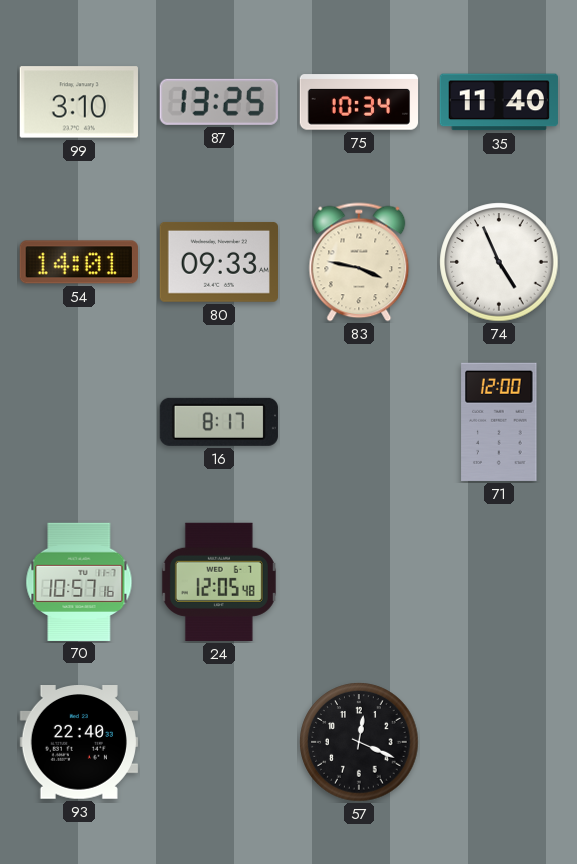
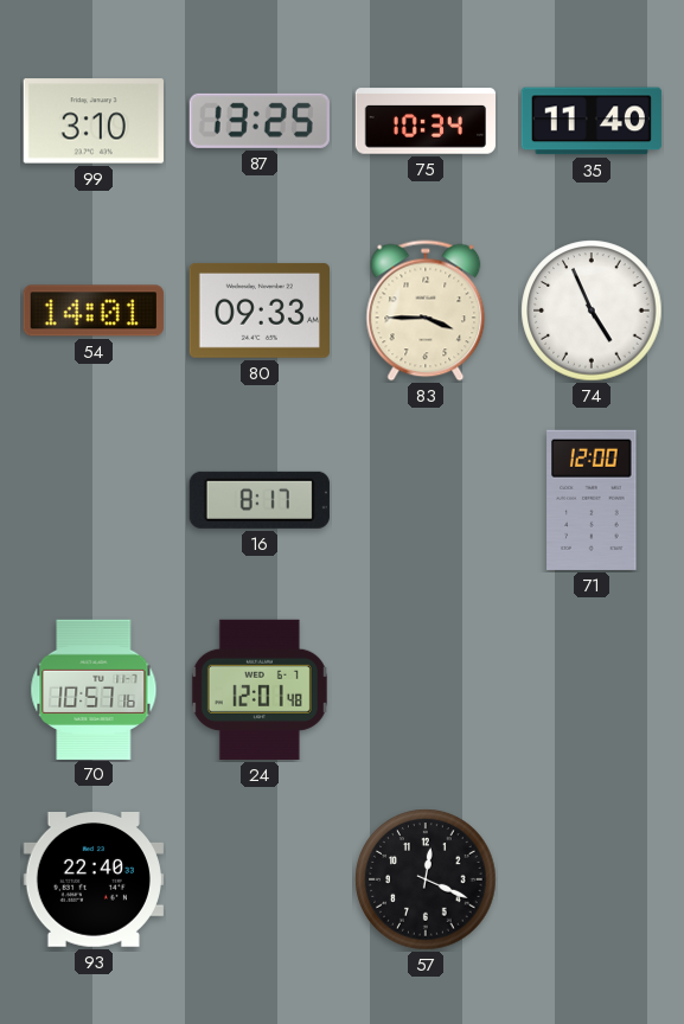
83: 3:47 -> 3:45
24: 12:05 -> 12:01
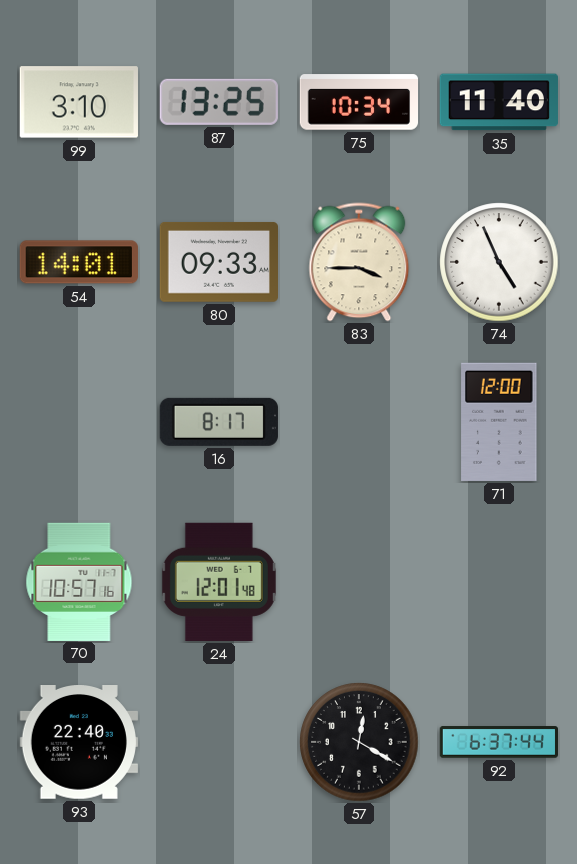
57: 12:19 -> 12:20
92: none -> 6:37
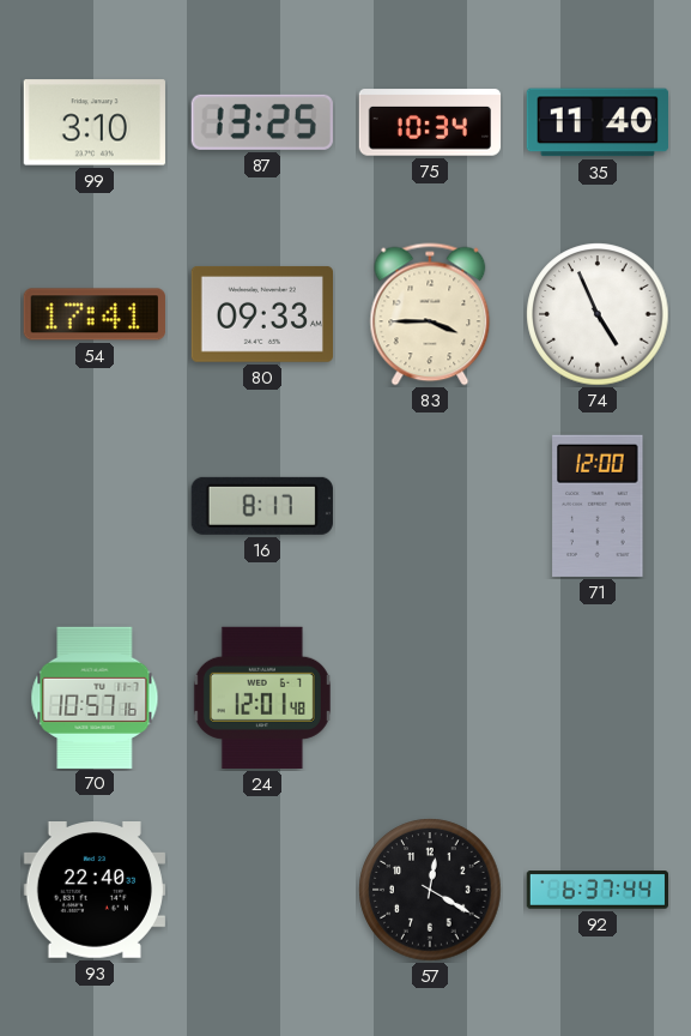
54: 14:01 -> 17:41
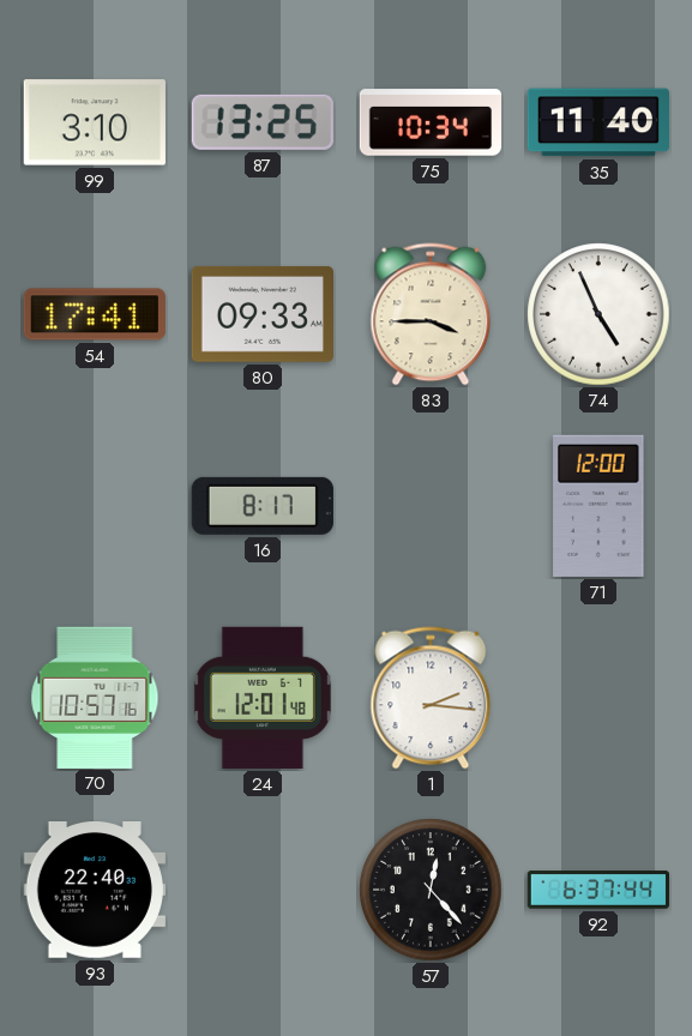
1: none -> 2:16
57: 12:20 -> 12:23
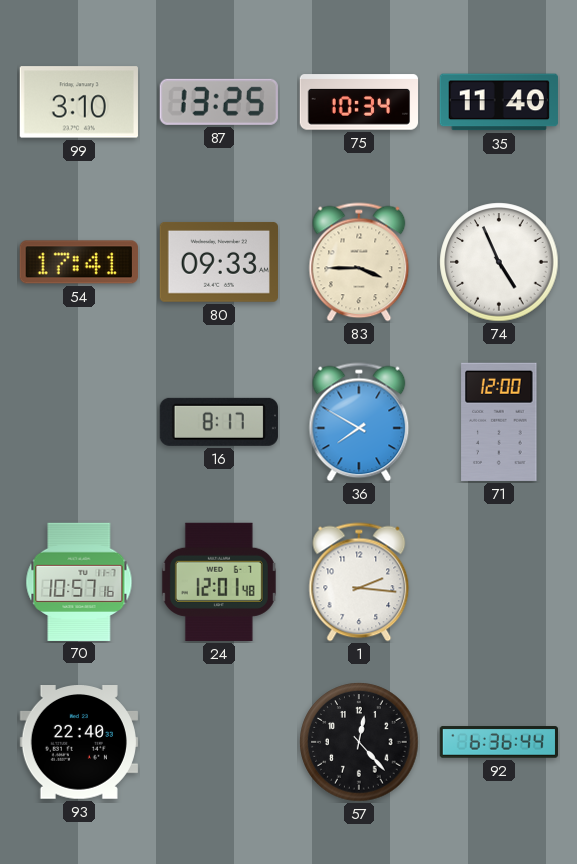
36: none -> 7:50
92: 6:37 -> 6:36
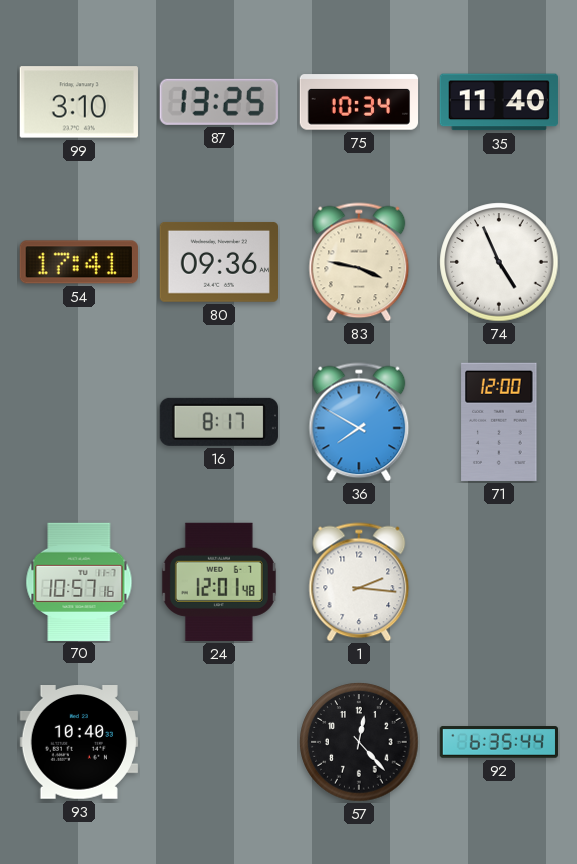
80: 09:33 -> 09:36
83: 3:45 -> 3:47
93: 22:40 -> 10:40
92: 6:36 -> 6:35
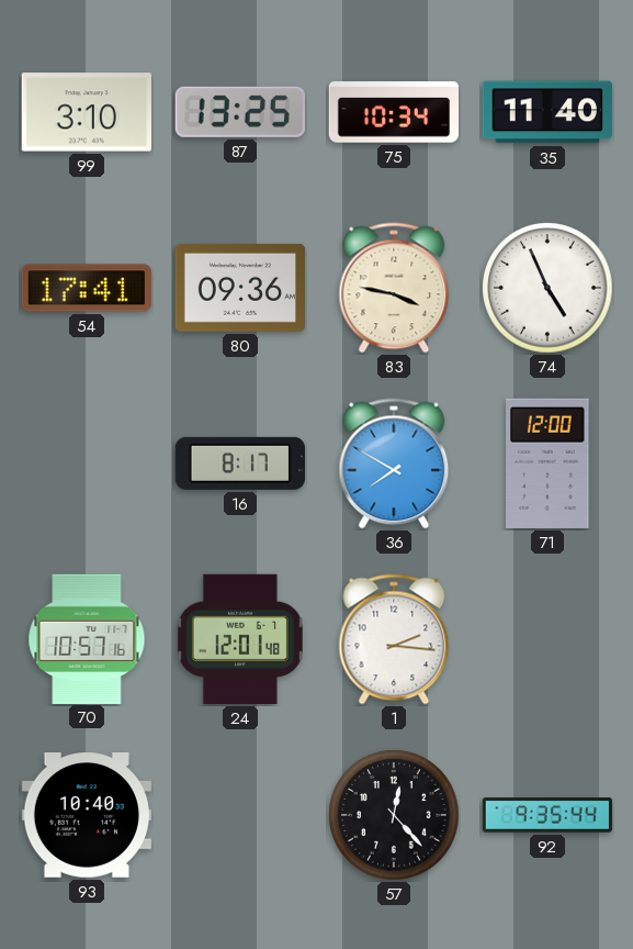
92: 6:35 -> 9:35
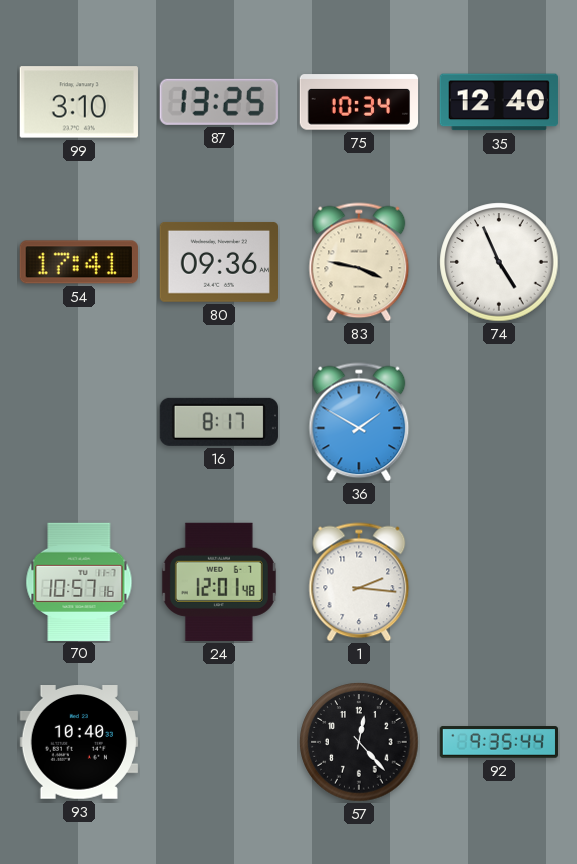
35: 11:40 -> 12:40
36: 7:50 -> 1:50
71: 12:00 -> none
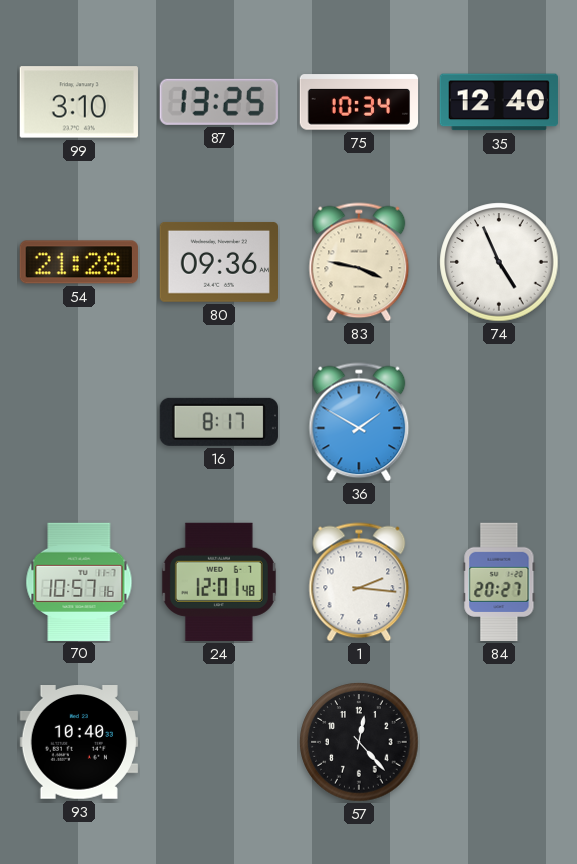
54: 17:41 -> 21:28
84: none -> 20:27
92: 9:35 -> none
